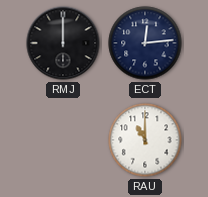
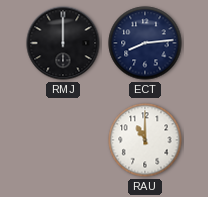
ECT: 12:14 -> 8:14
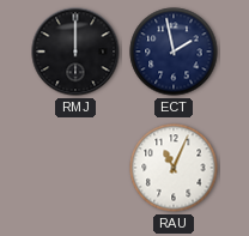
ECT: 8:14 -> 1:58
RAU: 11:00 -> 11:04
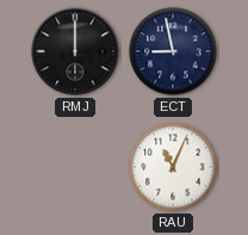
ECT: 1:58 -> 8:58
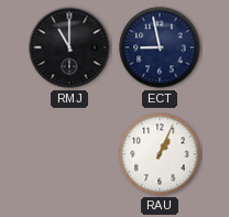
RMJ: 12:00 -> 11:00
RAU: 11:04 -> 1:04
